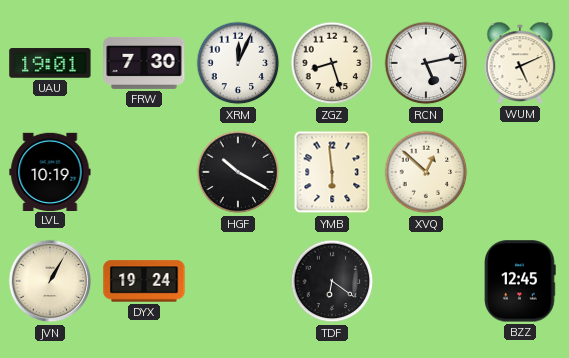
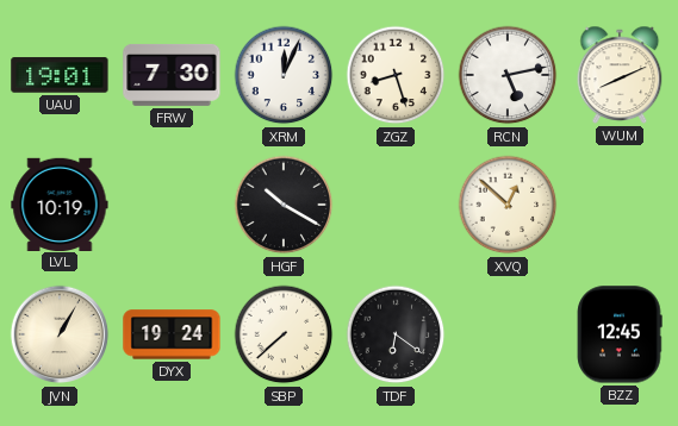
WUM: 5:11 -> 8:11
YMB: 5:59 -> none
SBP: none -> 7:38
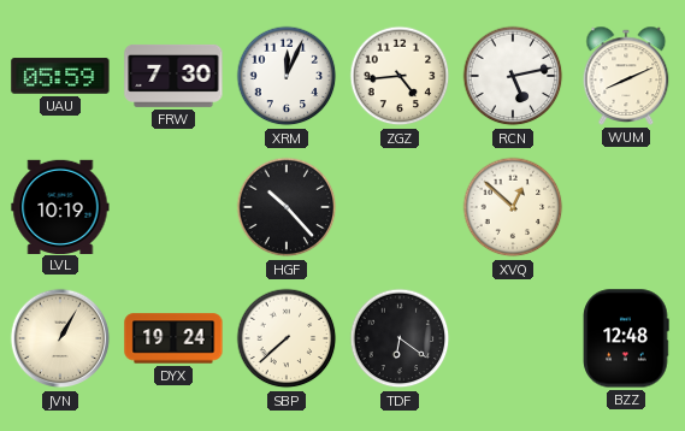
UAU: 19:01 -> 05:59
ZGZ: 8:27 -> 4:44
HGF: 10:20 -> 10:23
BZZ: 12:45 -> 12:48
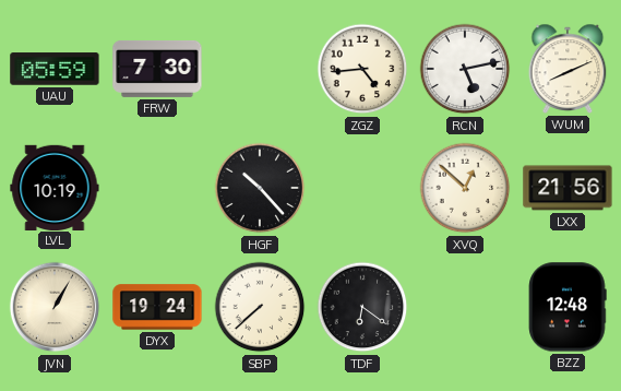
XRM: 12:04 -> none
LXX: none -> 21:56
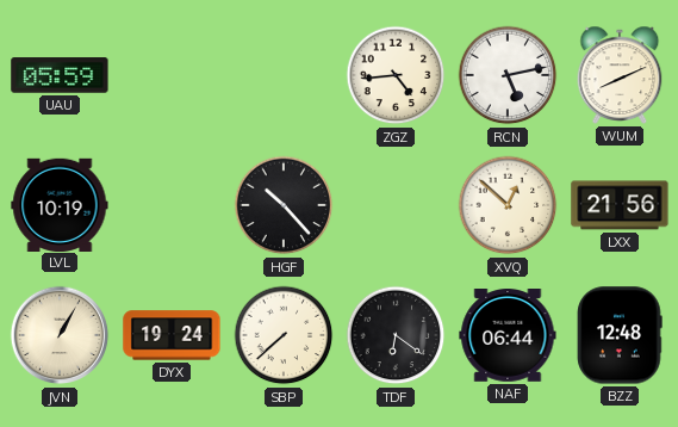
FRW: 7:30 -> none
NAF: none -> 06:44
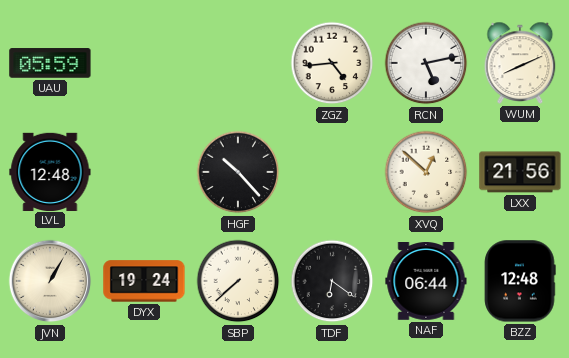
LVL: 10:19 -> 12:48
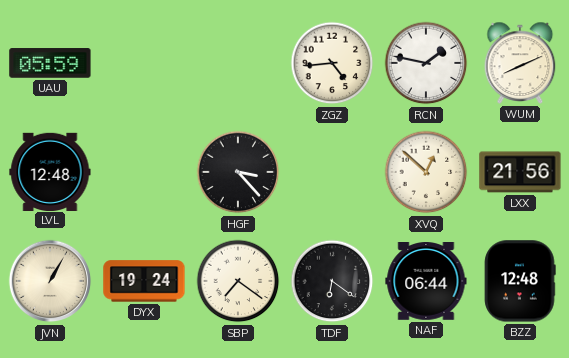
RCN: 5:13 -> 1:47
HGF: 10:23 -> 3:23
SBP: 7:38 -> 7:21
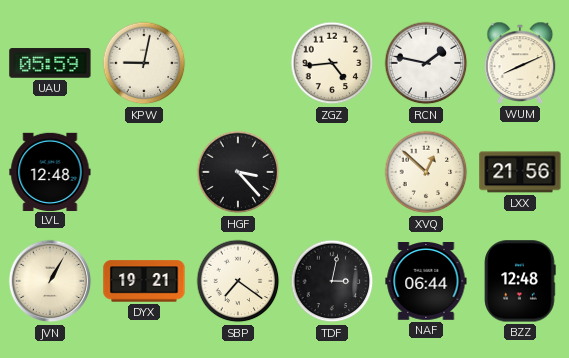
KPW: none -> 9:02
DYX: 19:24 -> 19:21
TDF: 6:21 -> 3:02
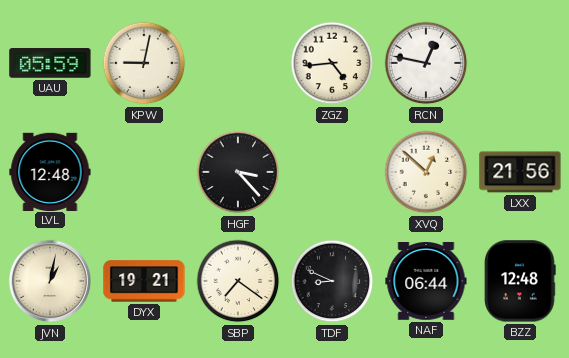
RCN: 1:47 -> 12:47
WUM: 8:11 -> none
JVN: 1:05 -> 1:02
TDF: 3:02 -> 8:49
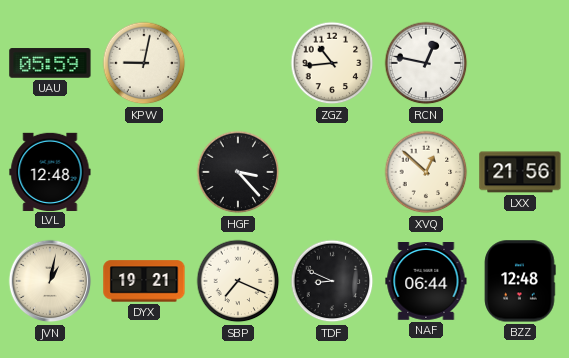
ZGZ: 4:44 -> 10:44
SBP: 7:21 -> 7:19
